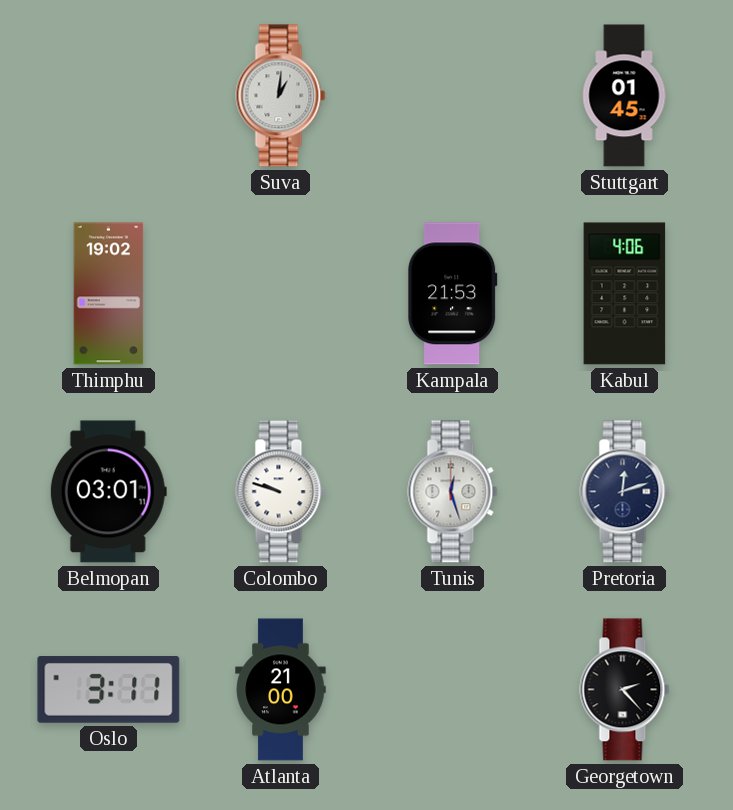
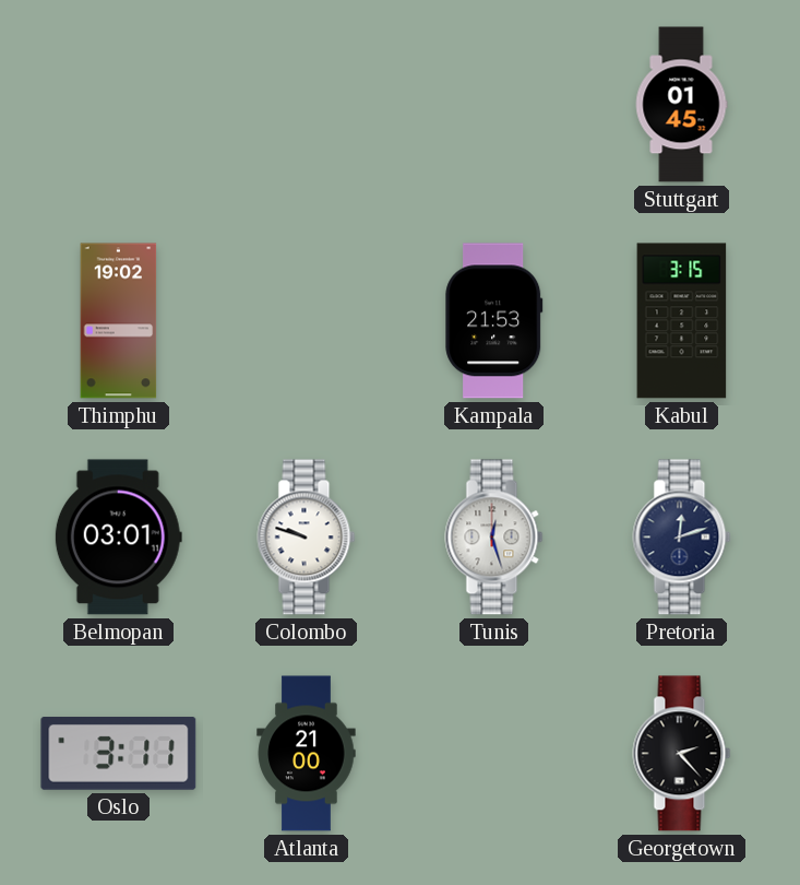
Suva: 1:01 -> none
Kabul: 4:06 -> 3:15
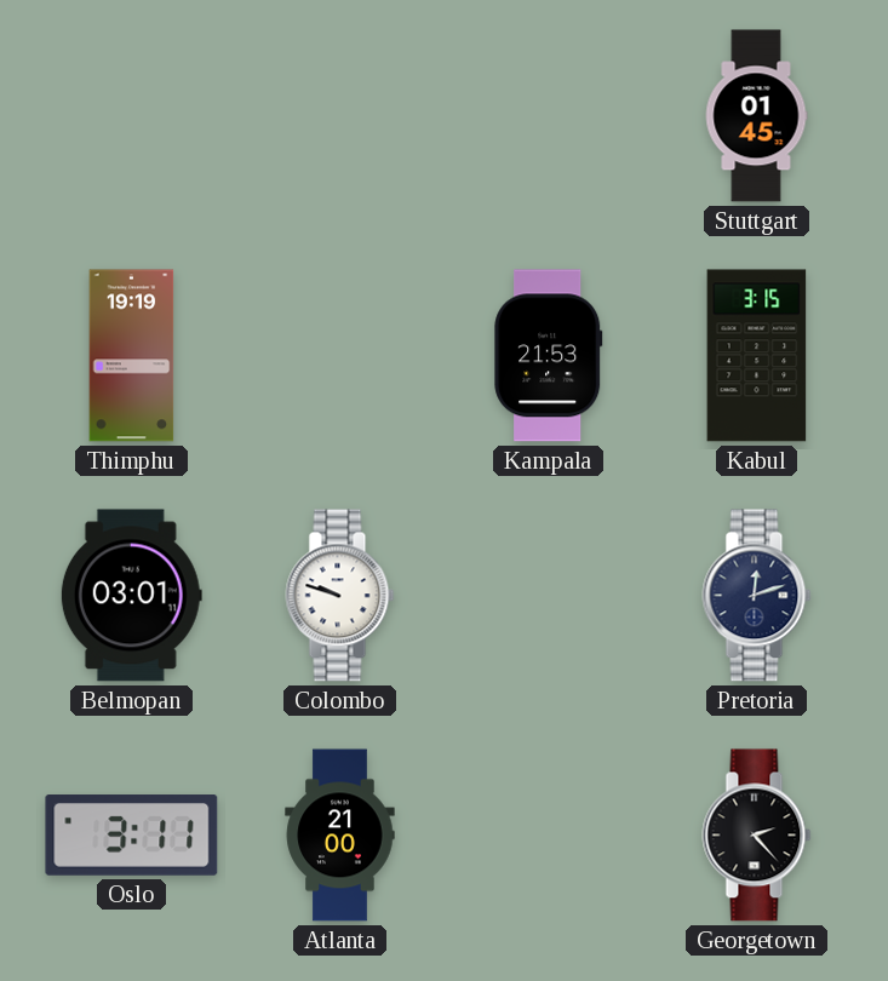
Thimphu: 19:02 -> 19:19
Tunis: 12:27 -> none
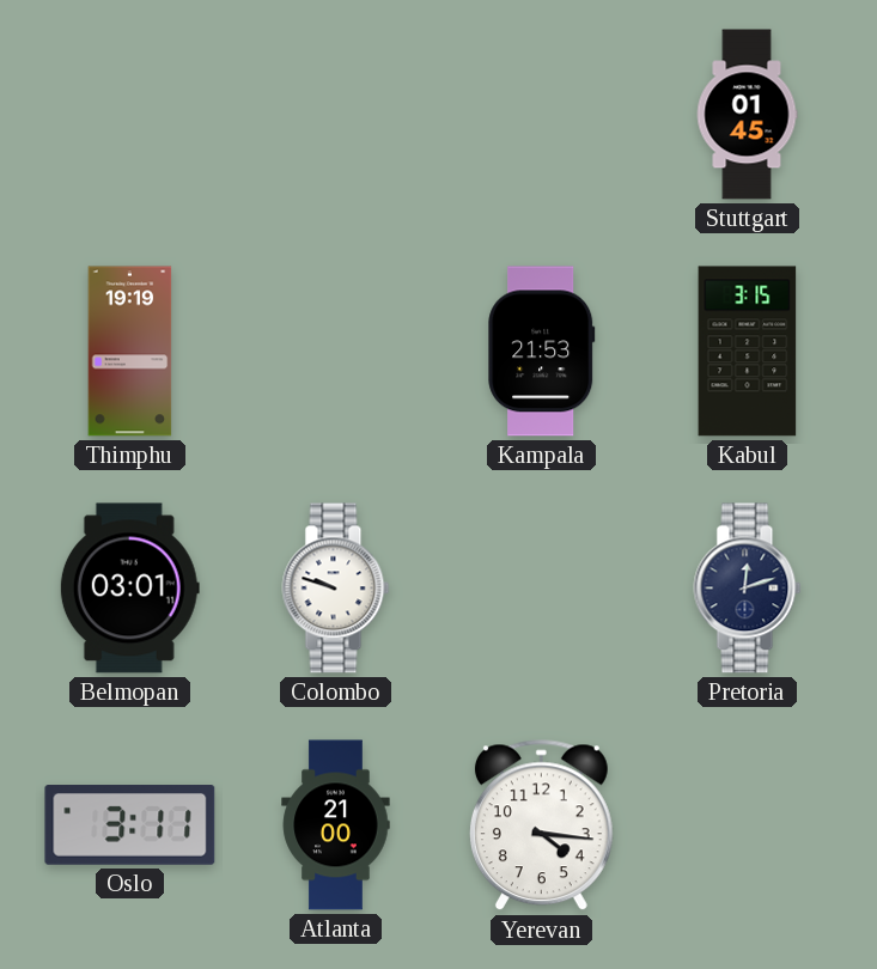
Yerevan: none -> 4:16
Georgetown: 2:23 -> none
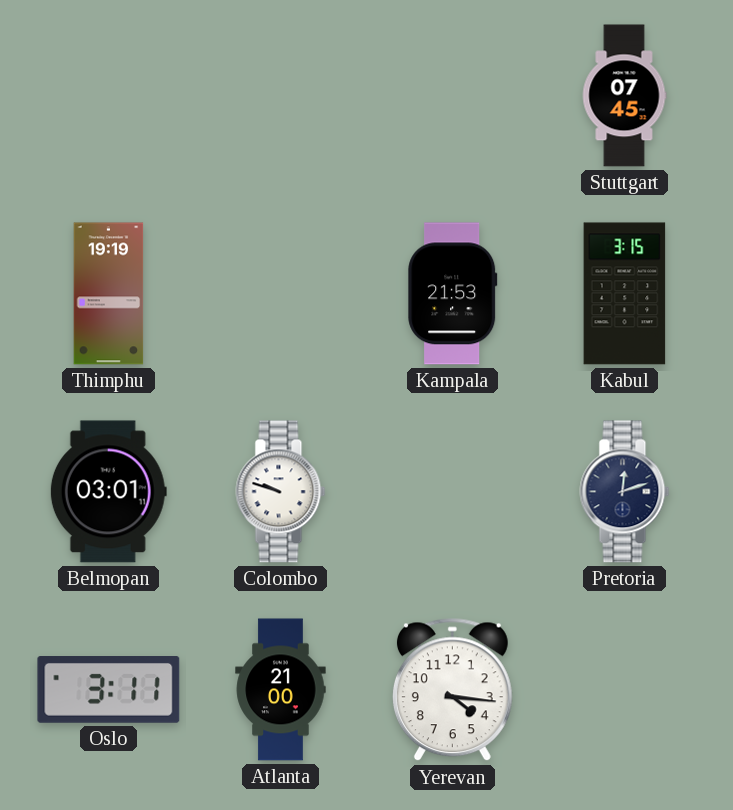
Stuttgart: 01:45 -> 07:45
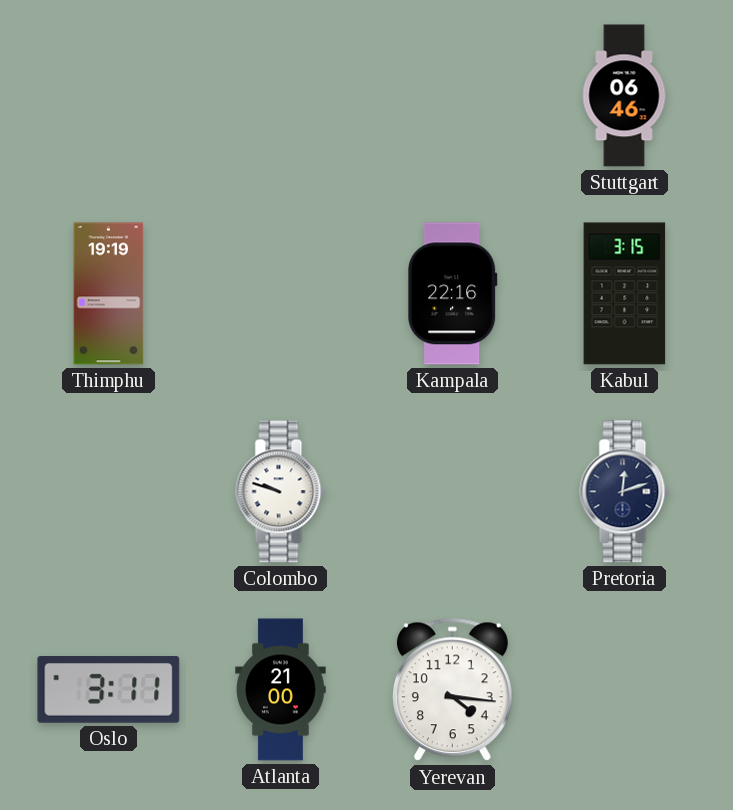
Stuttgart: 07:45 -> 06:46
Kampala: 21:53 -> 22:16
Belmopan: 03:01 -> none
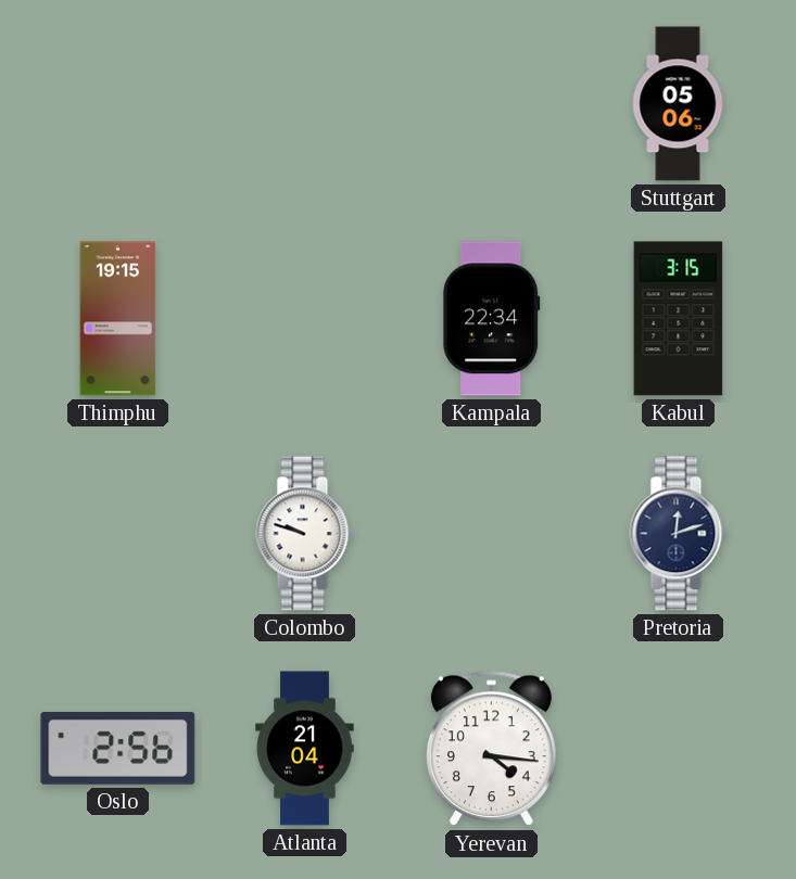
Stuttgart: 06:46 -> 05:06
Thimphu: 19:19 -> 19:15
Kampala: 22:16 -> 22:34
Oslo: 3:11 -> 2:56
Atlanta: 21:00 -> 21:04
